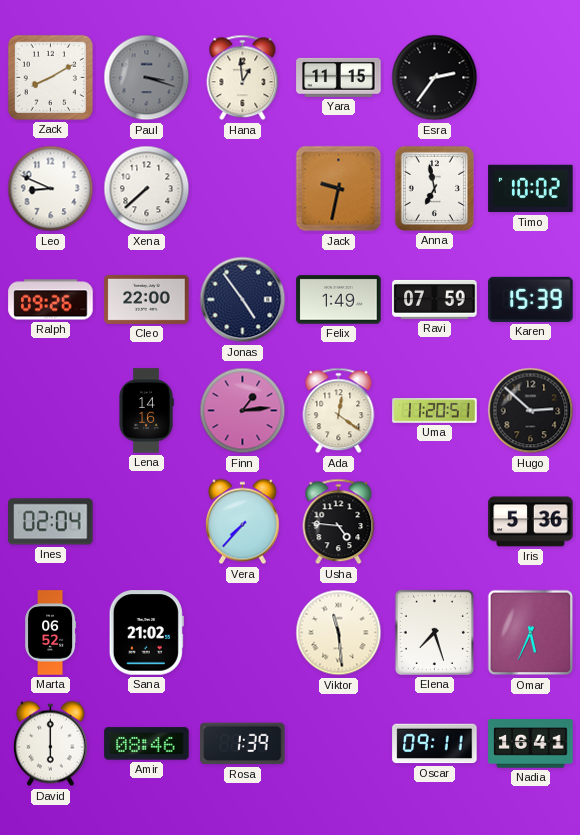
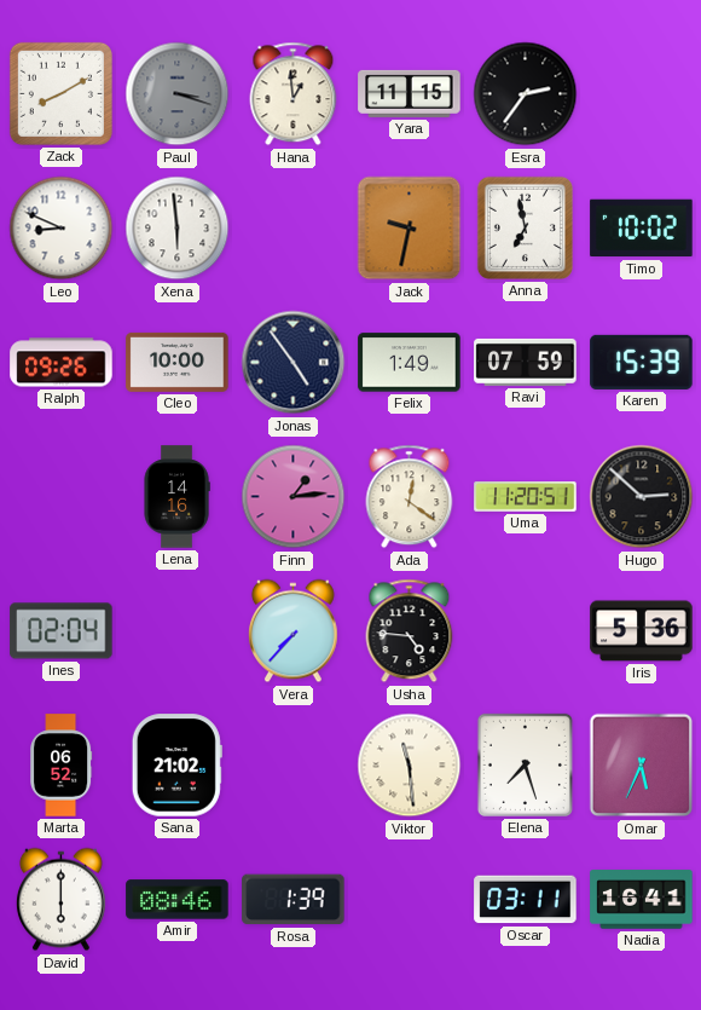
Xena: 7:38 -> 5:59
Cleo: 22:00 -> 10:00
Oscar: 09:11 -> 03:11
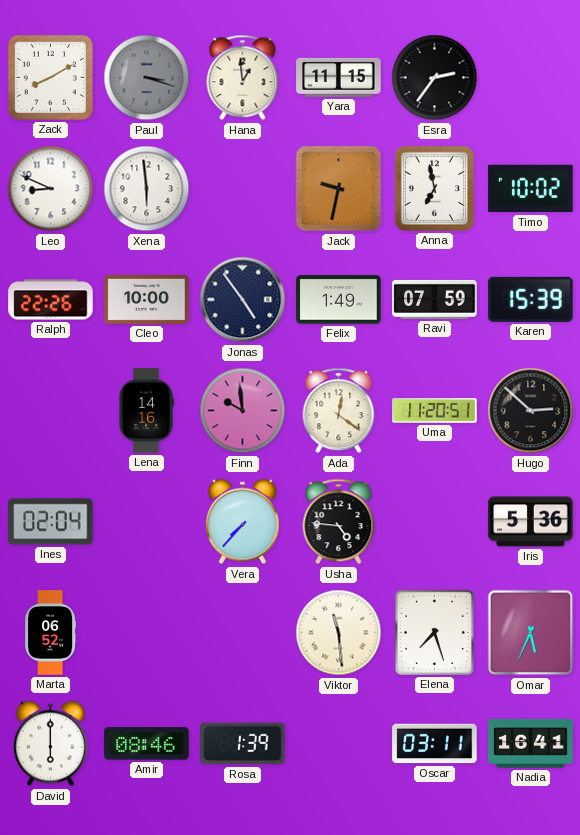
Ralph: 09:26 -> 22:26
Finn: 1:14 -> 9:59
Sana: 21:02 -> none
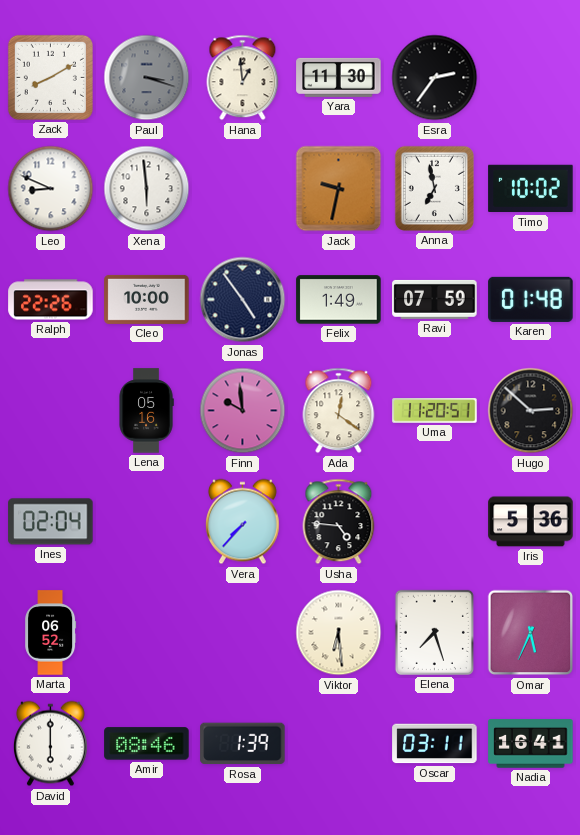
Yara: 11:15 -> 11:30
Karen: 15:39 -> 01:48
Lena: 14:16 -> 05:16
Viktor: 11:29 -> 6:29
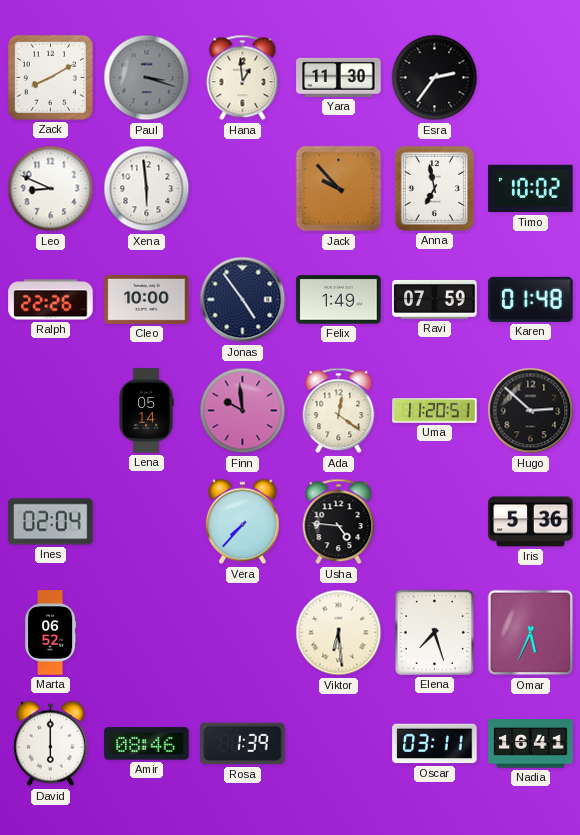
Jack: 9:32 -> 9:53
Lena: 05:16 -> 05:14
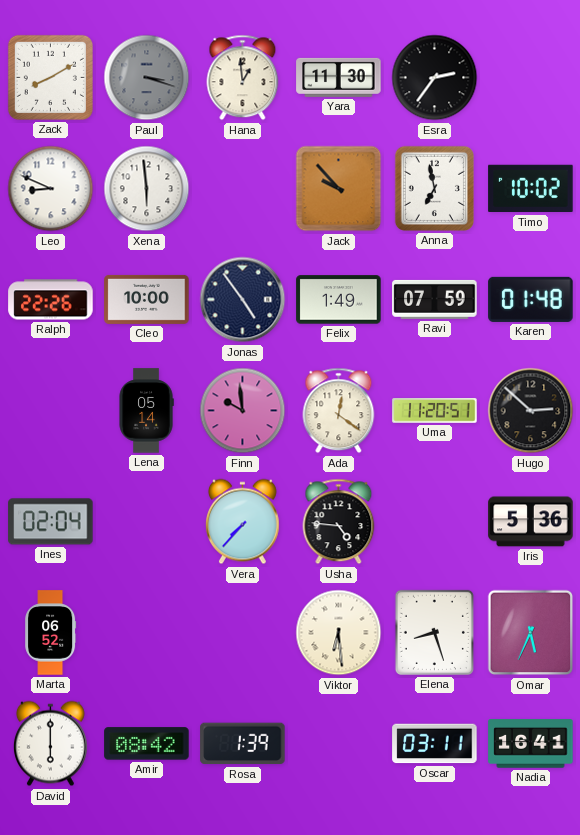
Elena: 7:27 -> 8:27
Amir: 08:46 -> 08:42
